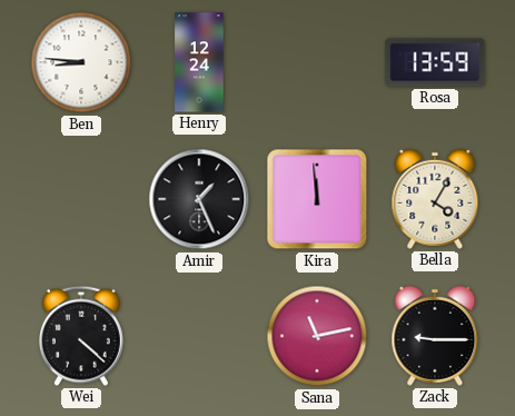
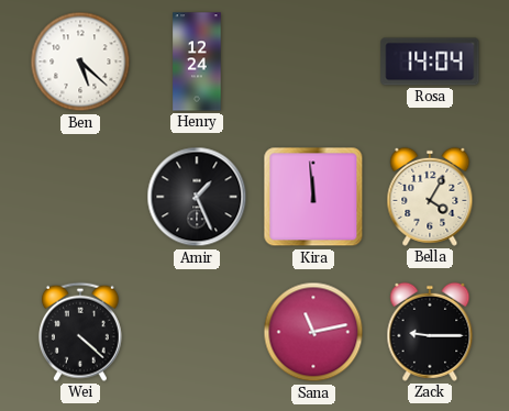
Ben: 8:46 -> 5:22
Rosa: 13:59 -> 14:04
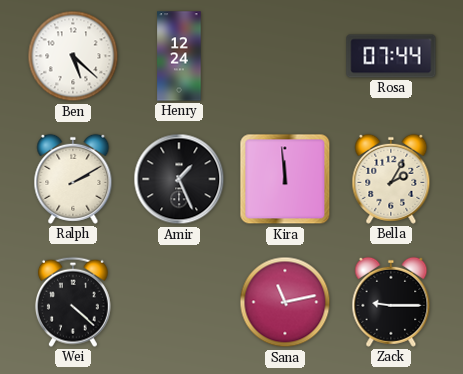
Rosa: 14:04 -> 07:44
Ralph: none -> 2:10
Bella: 4:05 -> 2:05
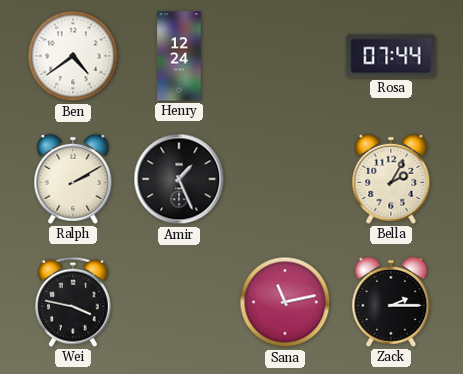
Ben: 5:22 -> 4:39
Kira: 11:59 -> none
Wei: 4:22 -> 3:47
Zack: 9:15 -> 2:15
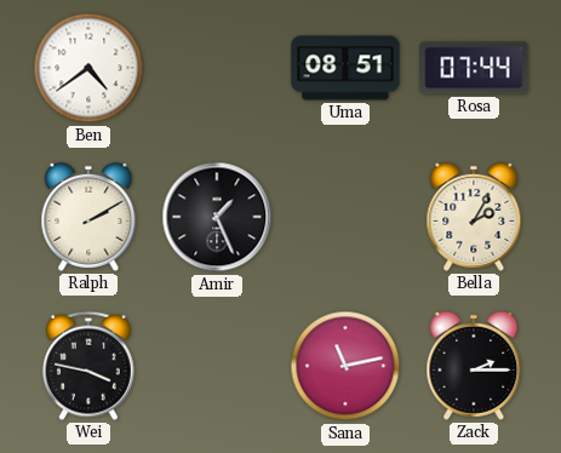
Henry: 12:24 -> none
Uma: none -> 08:51
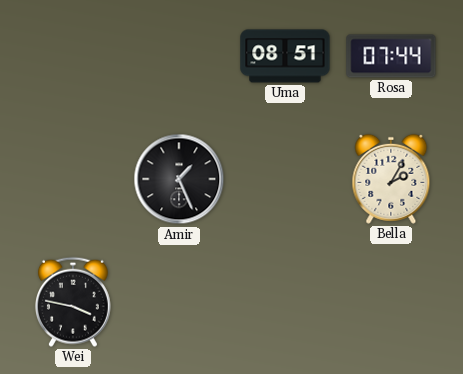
Ben: 4:39 -> none
Ralph: 2:10 -> none
Sana: 11:13 -> none
Zack: 2:15 -> none
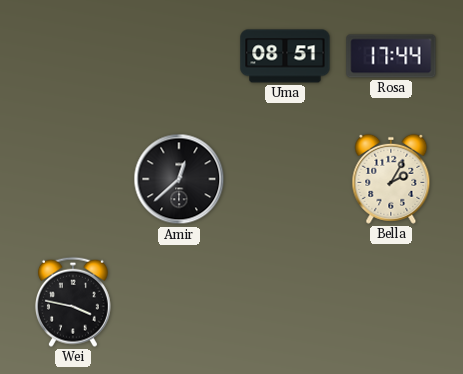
Rosa: 07:44 -> 17:44
Amir: 1:26 -> 12:38
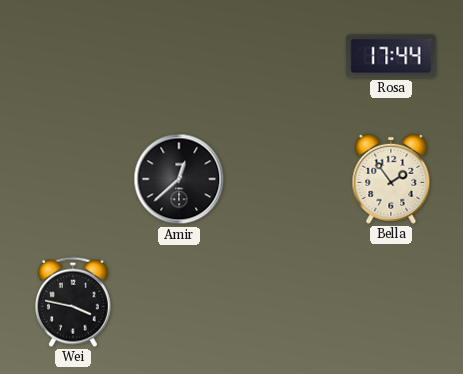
Uma: 08:51 -> none
Bella: 2:05 -> 1:54
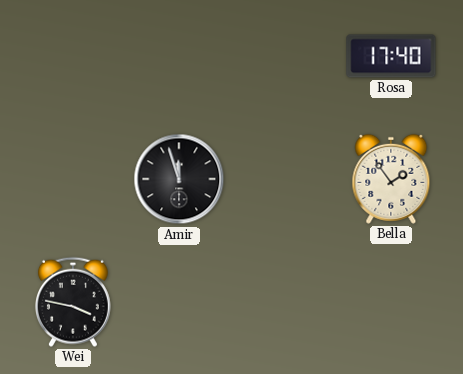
Rosa: 17:44 -> 17:40
Amir: 12:38 -> 11:57
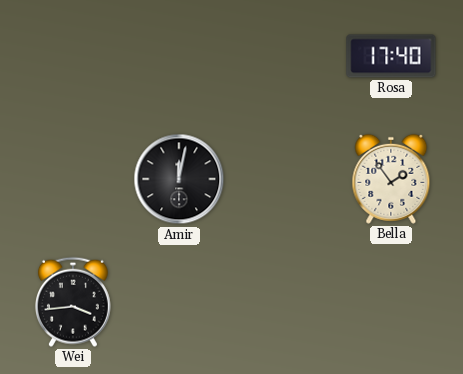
Amir: 11:57 -> 12:02
Wei: 3:47 -> 3:44
